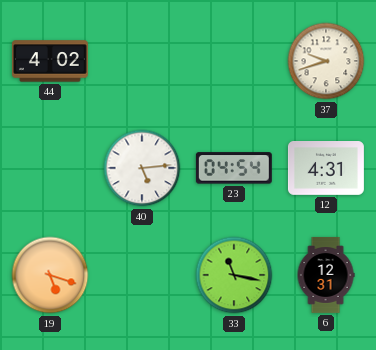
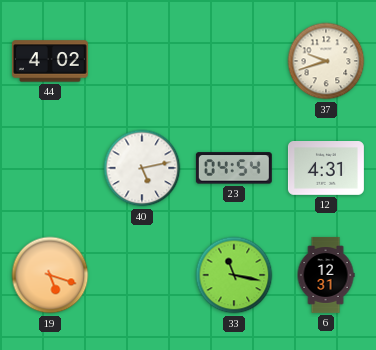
40: 5:14 -> 5:13
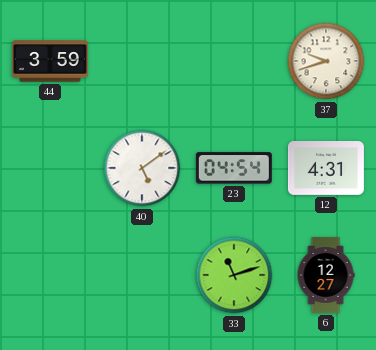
44: 4:02 -> 3:59
40: 5:13 -> 5:09
19: 5:18 -> none
33: 11:17 -> 11:12
6: 12:31 -> 12:27
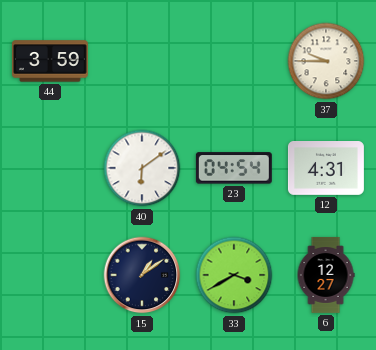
37: 9:42 -> 9:45
40: 5:09 -> 6:09
15: none -> 1:09
33: 11:12 -> 3:40
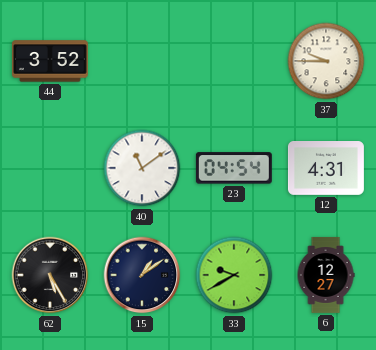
44: 3:59 -> 3:52
40: 6:09 -> 11:09
62: none -> 5:25
33: 3:40 -> 9:40
